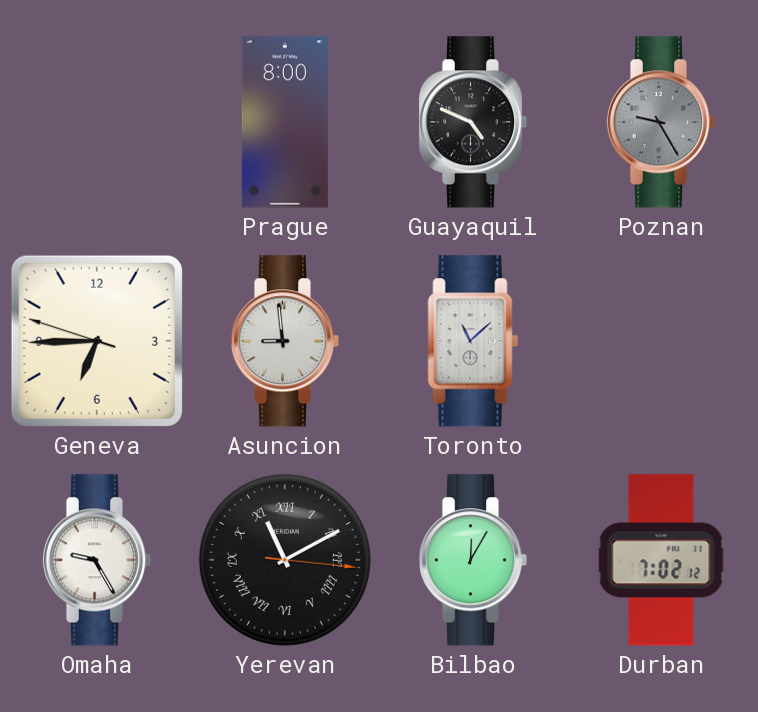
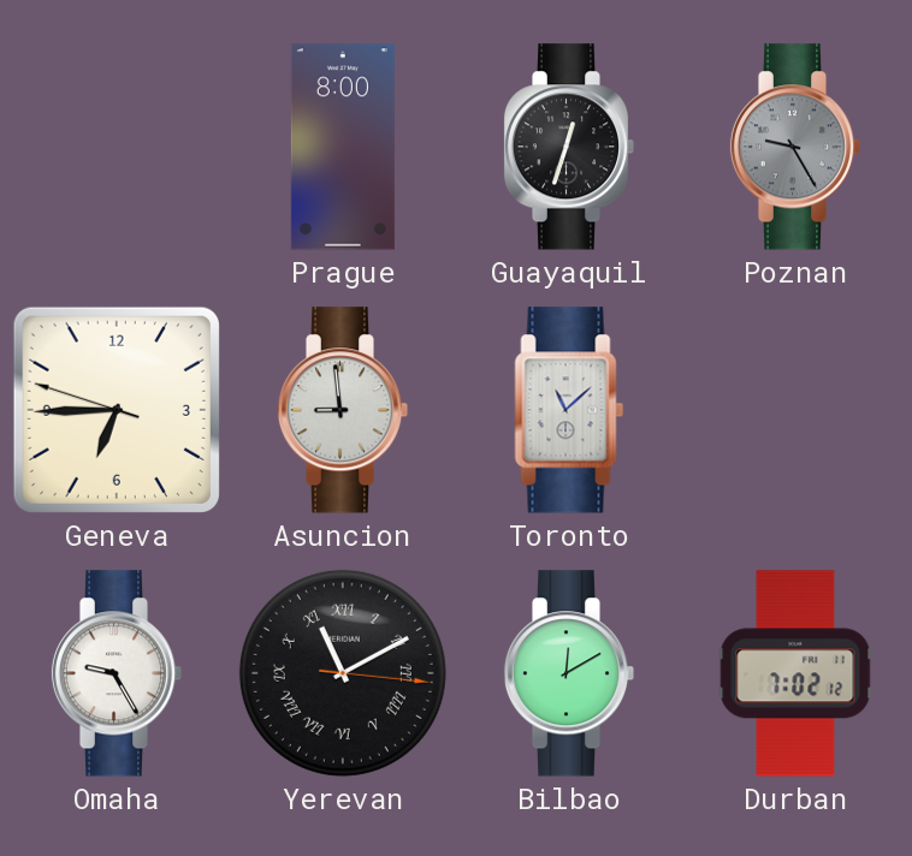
Guayaquil: 4:49 -> 12:33
Bilbao: 12:05 -> 12:10
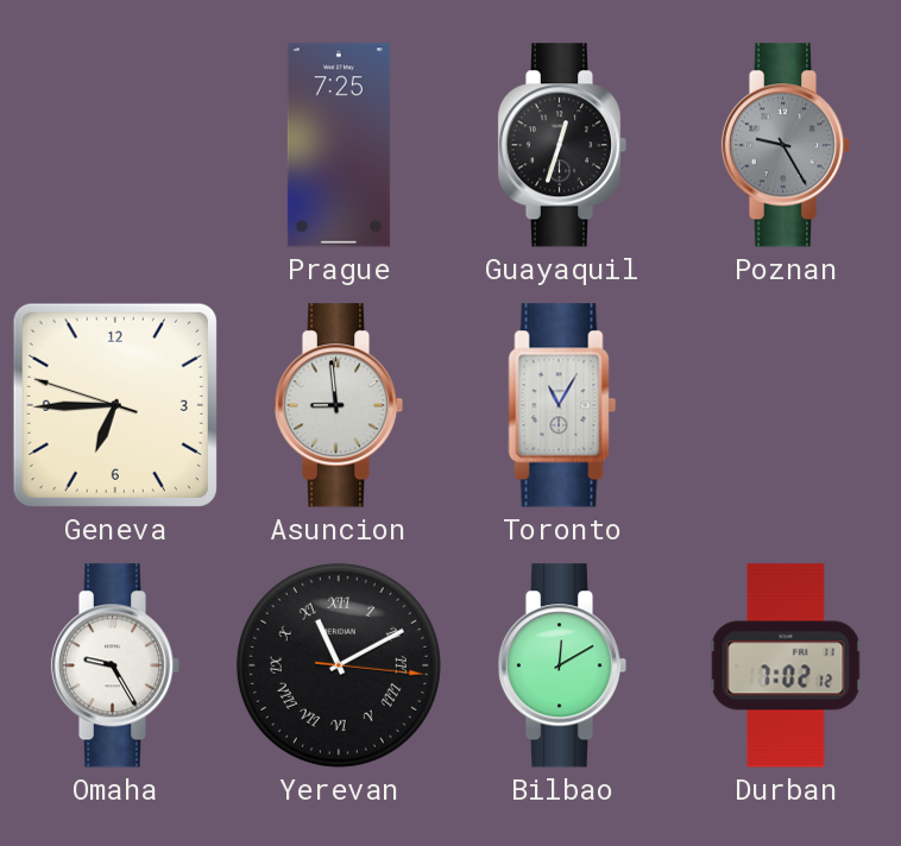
Prague: 8:00 -> 7:25
Toronto: 11:08 -> 11:05
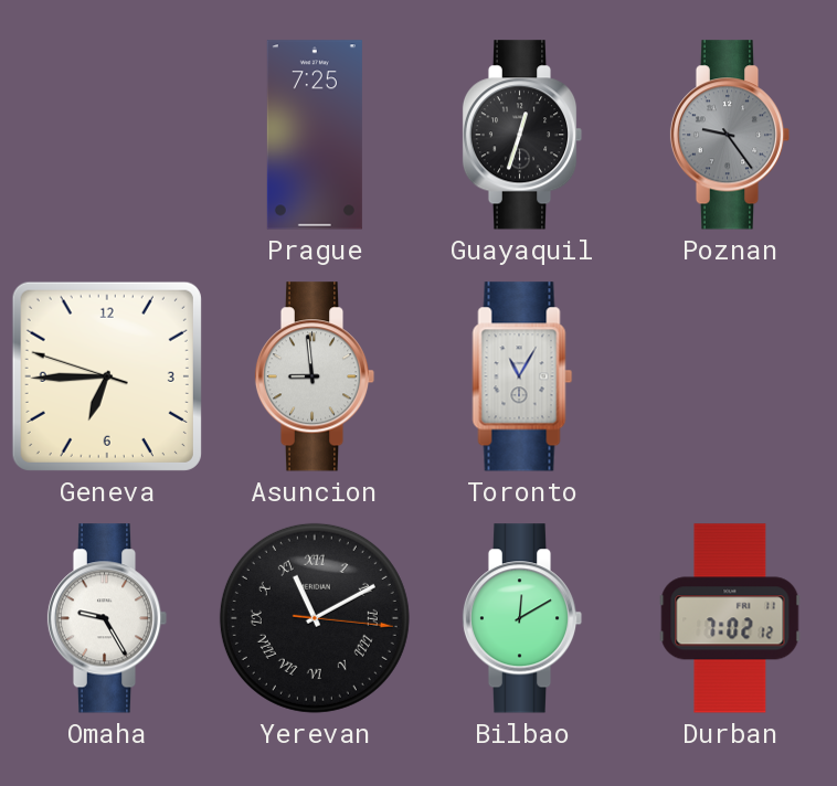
Poznan: 9:25 -> 9:24
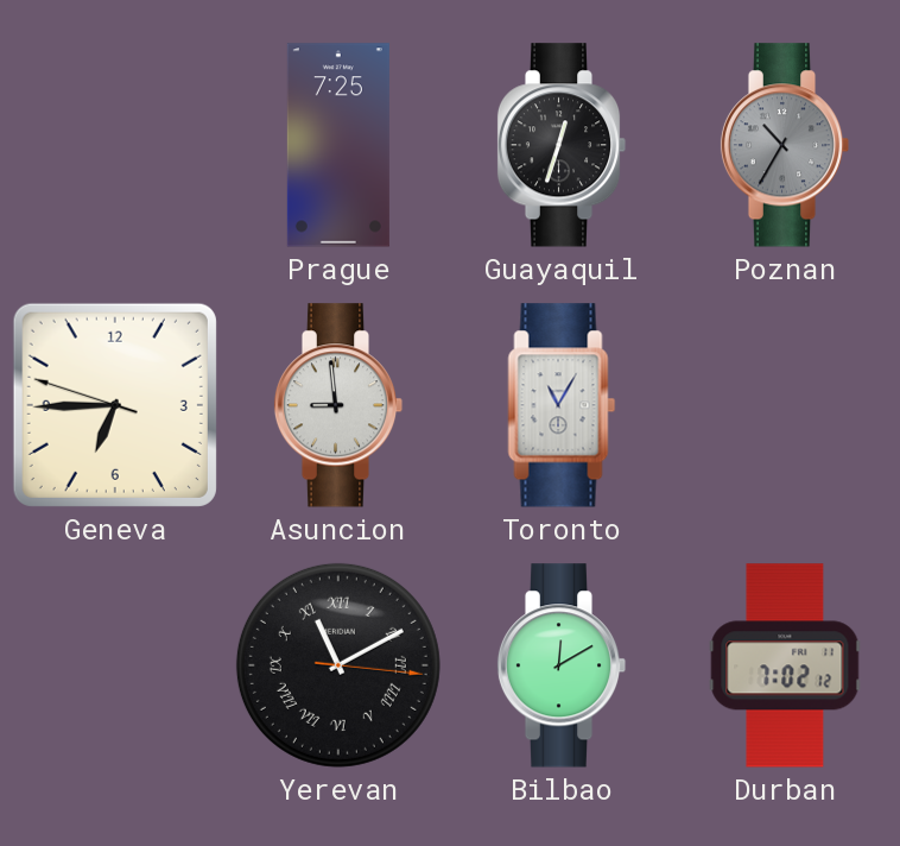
Poznan: 9:24 -> 10:35
Omaha: 9:25 -> none
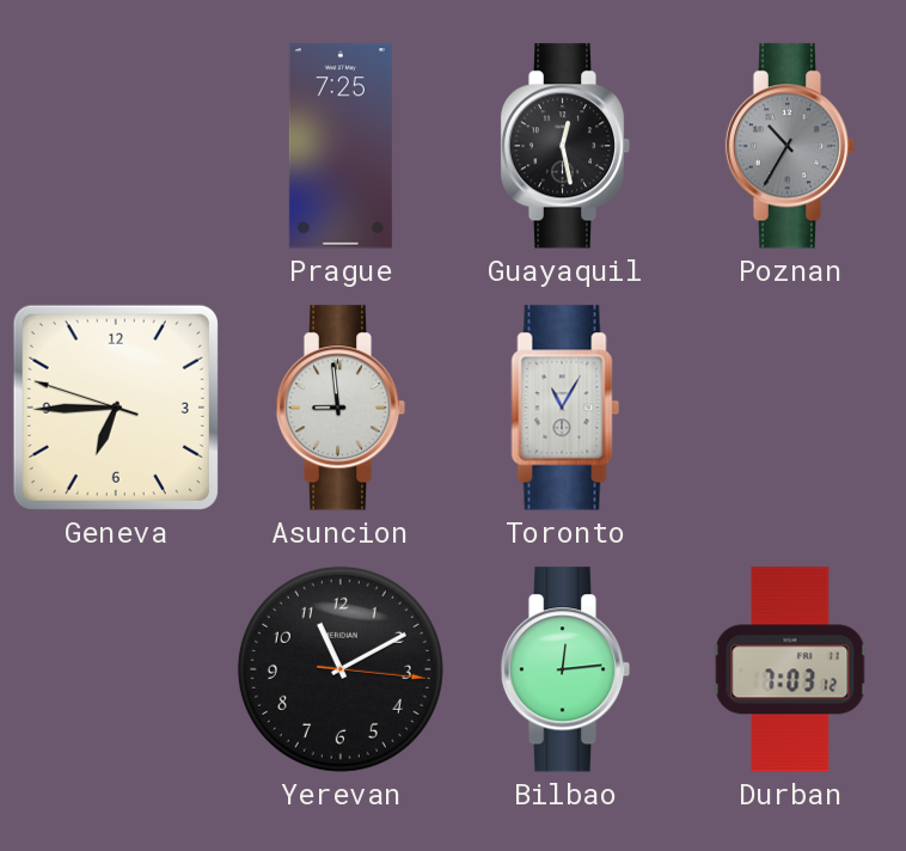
Guayaquil: 12:33 -> 12:28
Yerevan numerals: Roman -> Arabic
Bilbao: 12:10 -> 12:14
Durban: 7:02 -> 7:03
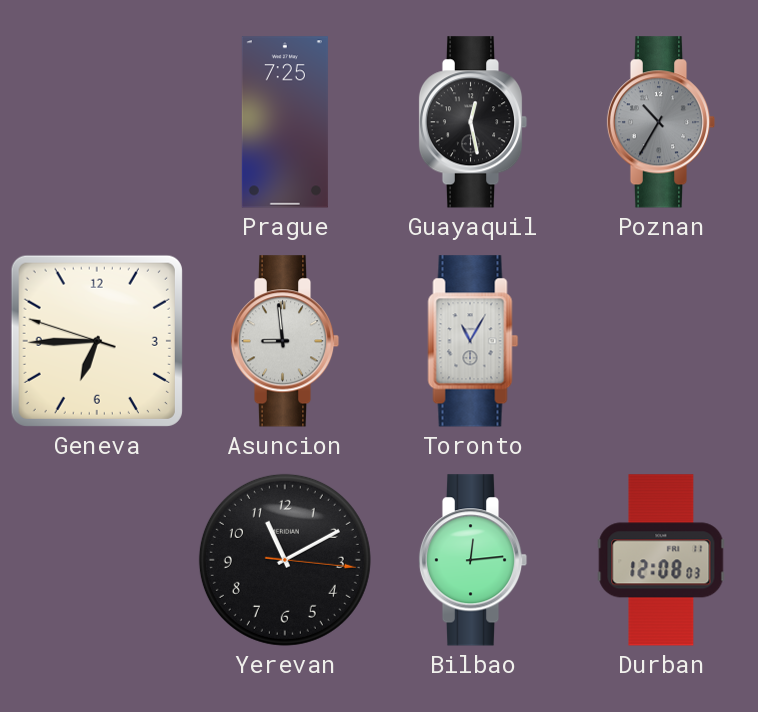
Durban: 7:03 -> 12:08
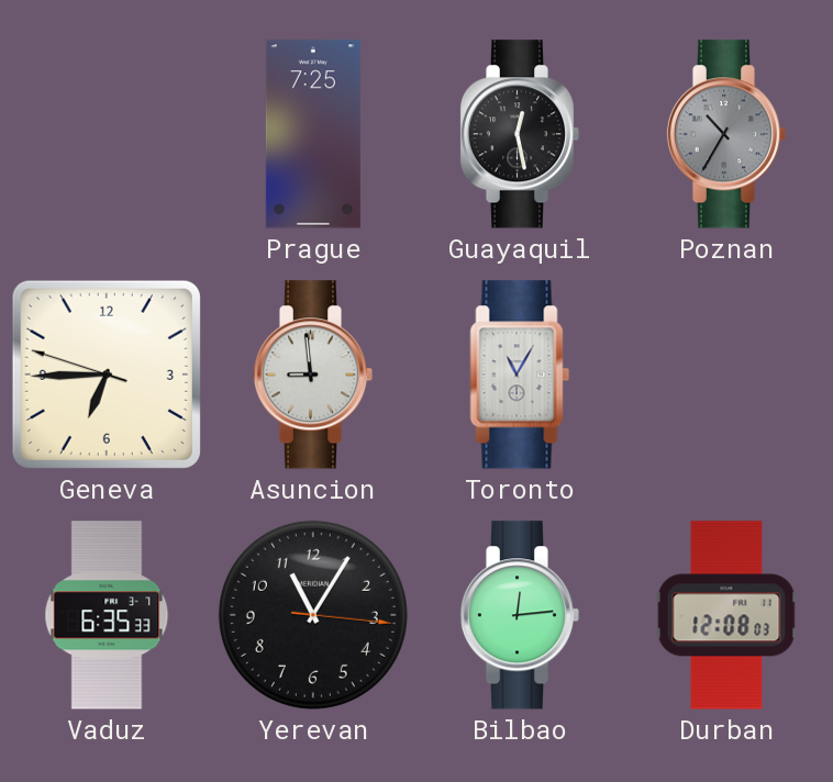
Vaduz: none -> 6:35
Yerevan: 11:10 -> 11:05
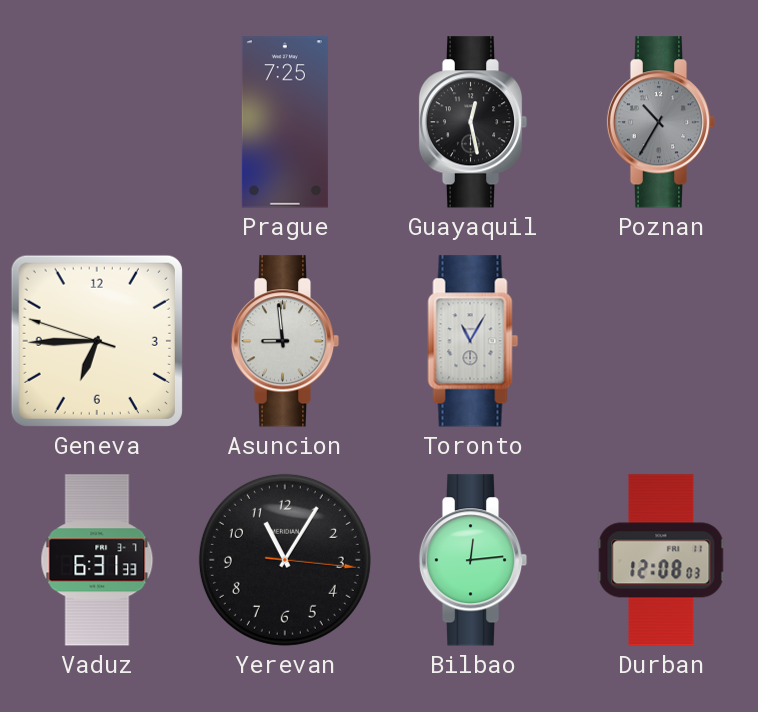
Vaduz: 6:35 -> 6:31
